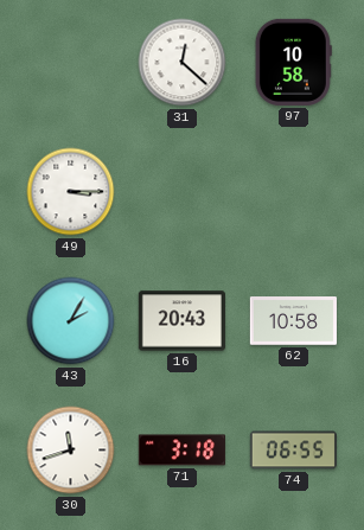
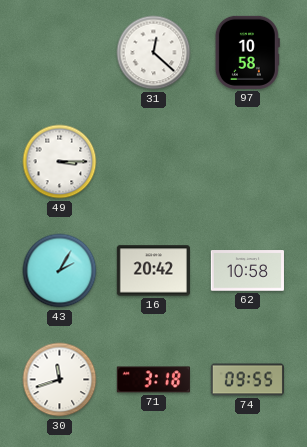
16: 20:43 -> 20:42
74: 06:55 -> 09:55
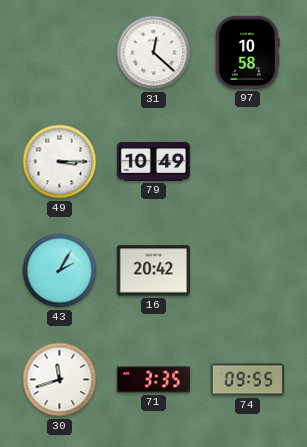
79: none -> 10:49
62: 10:58 -> none
71: 3:18 -> 3:35
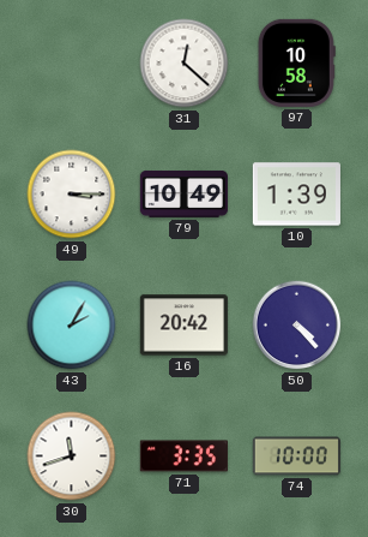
10: none -> 1:39
50: none -> 4:23
74: 09:55 -> 10:00
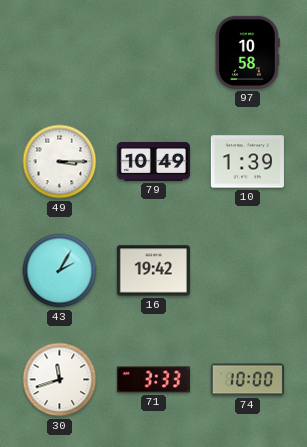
31: 12:22 -> none
16: 20:42 -> 19:42
50: 4:23 -> none
71: 3:35 -> 3:33
